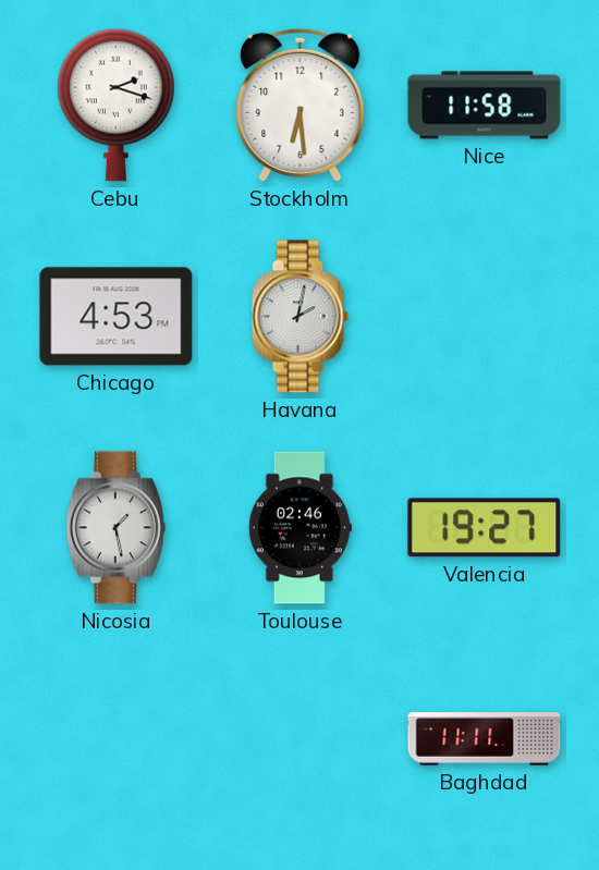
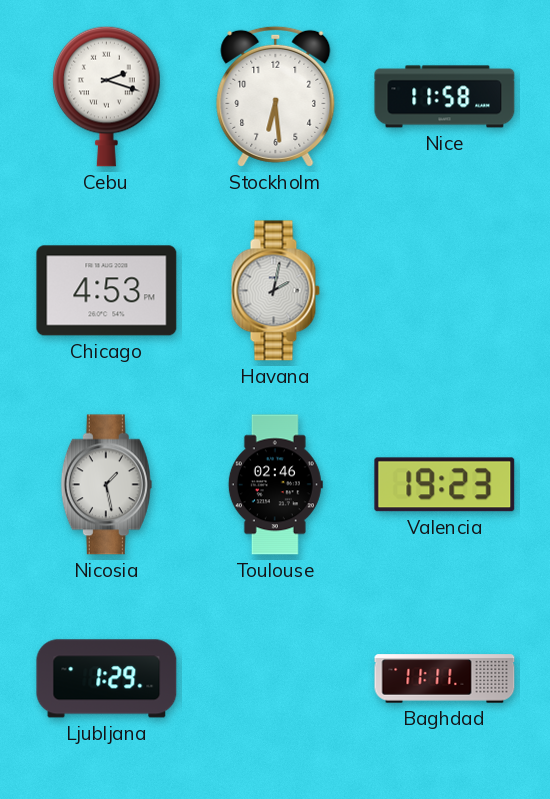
Valencia: 19:27 -> 19:23
Ljubljana: none -> 1:29
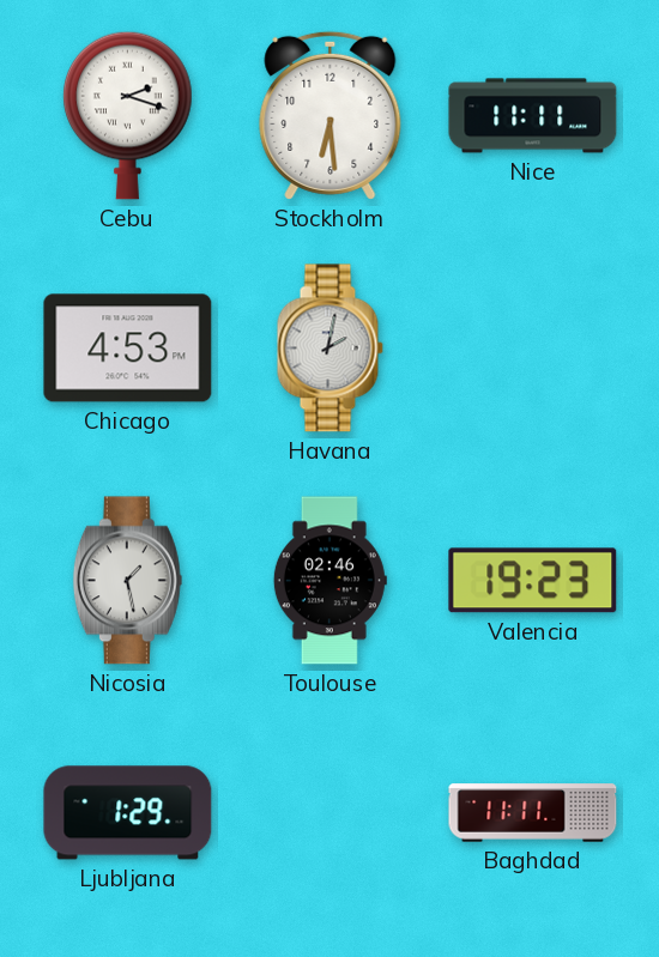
Nice: 11:58 -> 11:11
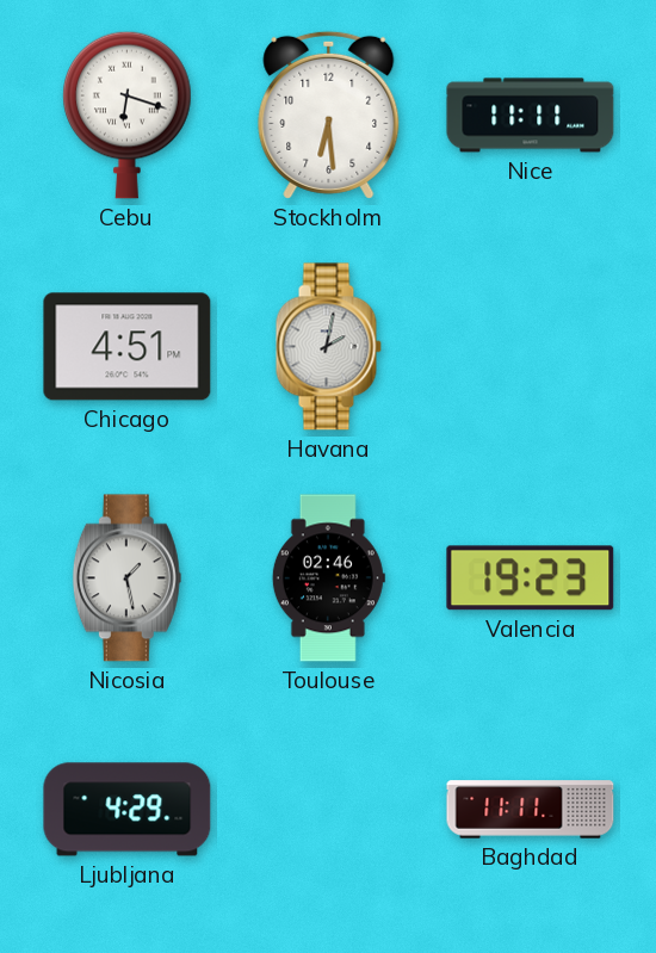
Cebu: 2:18 -> 6:18
Chicago: 4:53 -> 4:51
Ljubljana: 1:29 -> 4:29
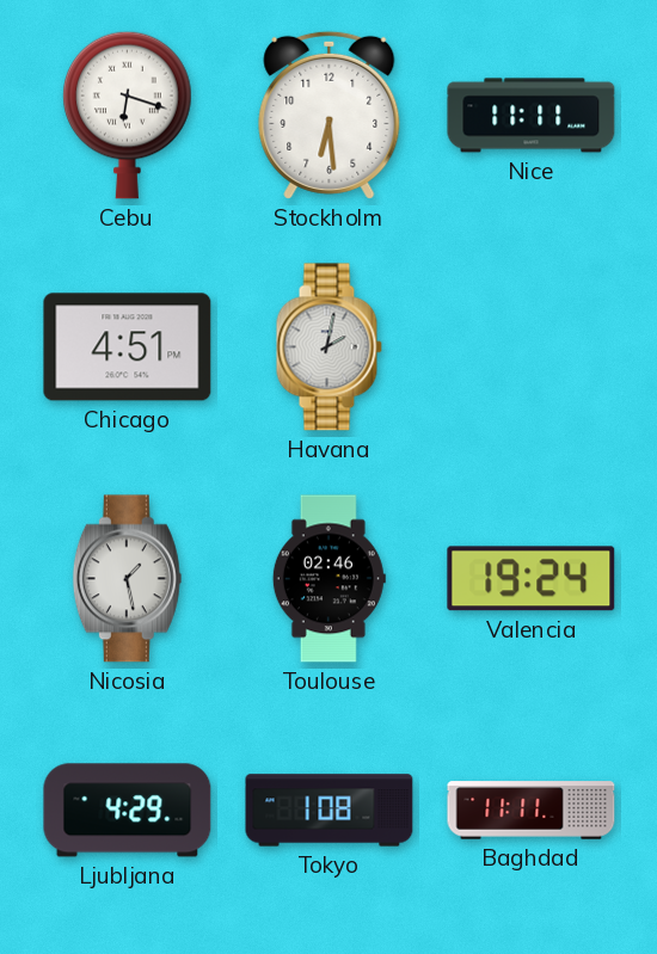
Valencia: 19:23 -> 19:24
Tokyo: none -> 1:08
